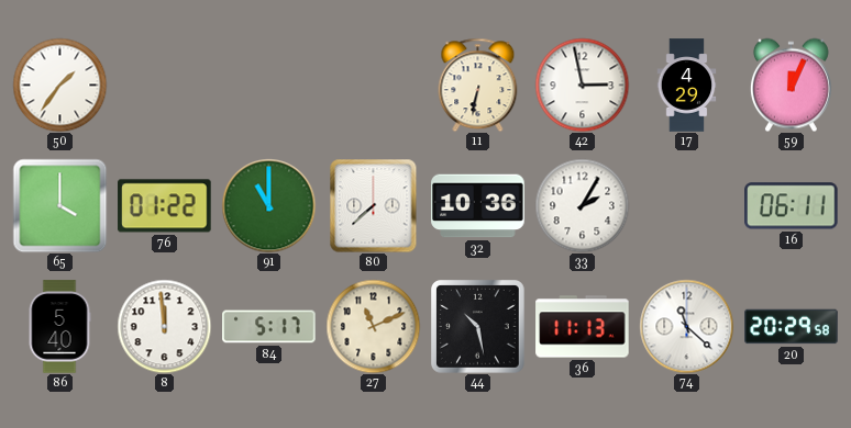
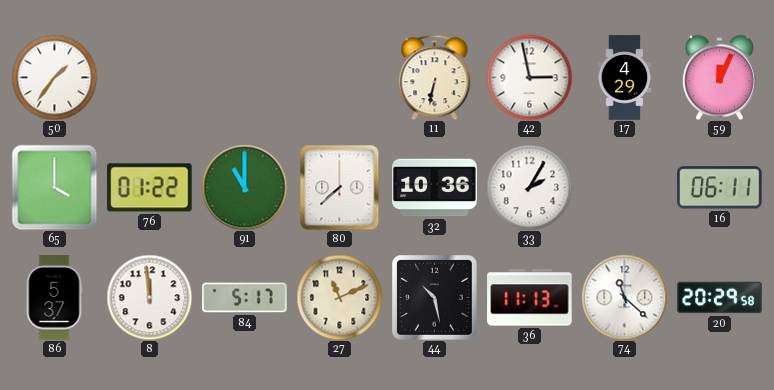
86: 5:40 -> 5:37
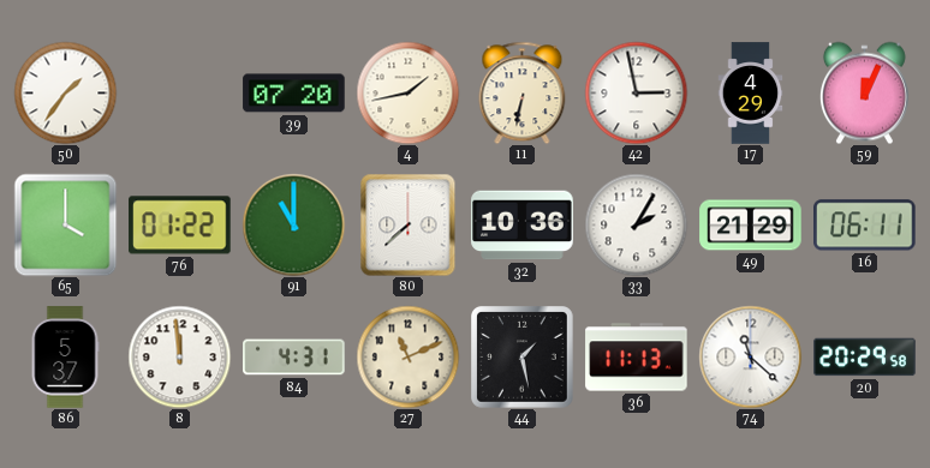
39: none -> 07:20
4: none -> 1:43
49: none -> 21:29
84: 5:17 -> 4:31
44: 10:28 -> 1:28
